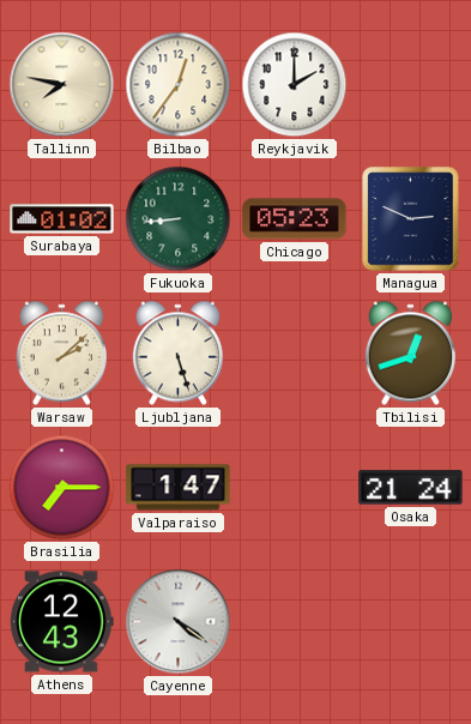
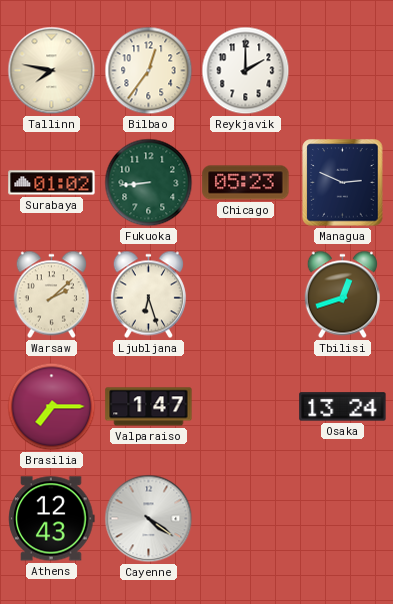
Ljubljana: 5:27 -> 6:27
Osaka: 21:24 -> 13:24
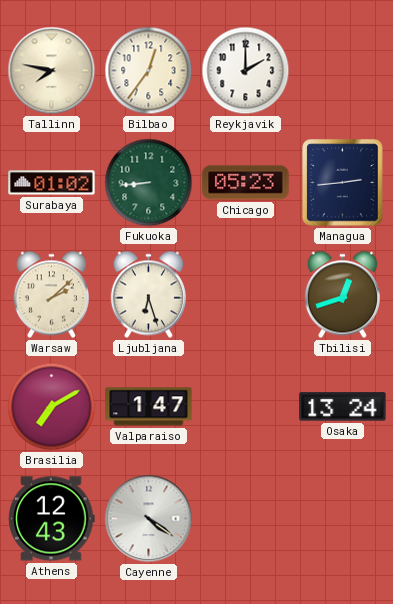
Managua: 2:49 -> 2:44
Brasilia: 7:15 -> 7:10
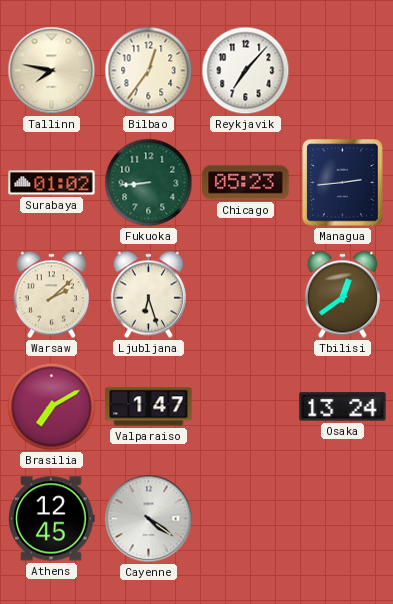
Reykjavik: 2:00 -> 7:07
Tbilisi: 12:42 -> 12:39
Athens: 12:43 -> 12:45
